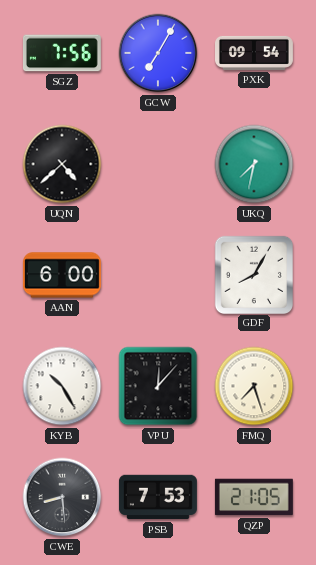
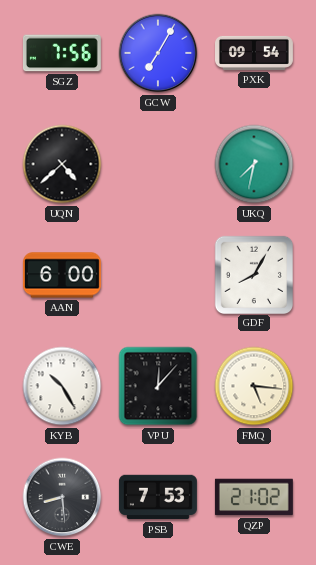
FMQ: 7:27 -> 5:16
QZP: 21:05 -> 21:02
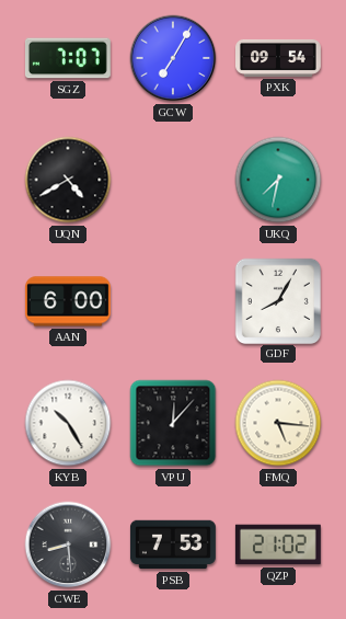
SGZ: 7:56 -> 7:07
UQN: 4:38 -> 4:40
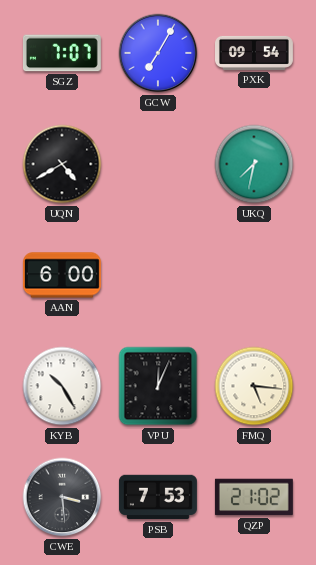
GDF: 8:05 -> none
VPU: 12:07 -> 12:04
CWE: 8:29 -> 3:29
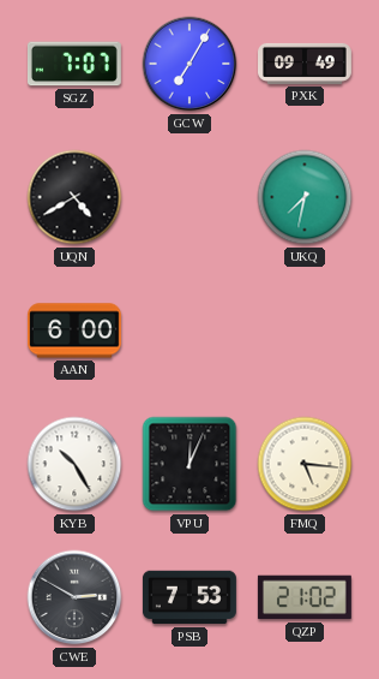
PXK: 09:54 -> 09:49
CWE: 3:29 -> 2:50
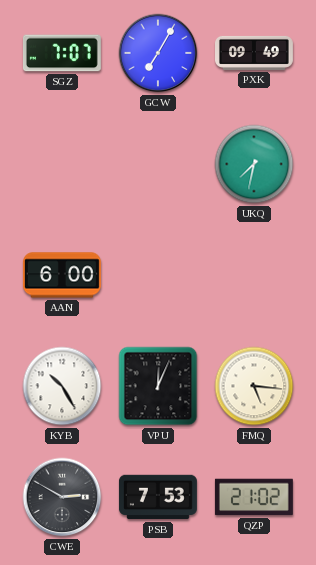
UQN: 4:40 -> none
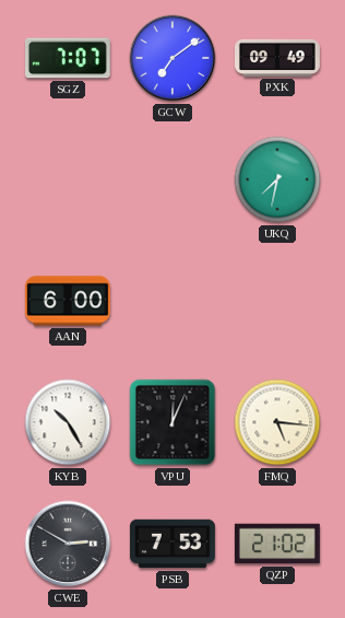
GCW: 7:05 -> 7:09
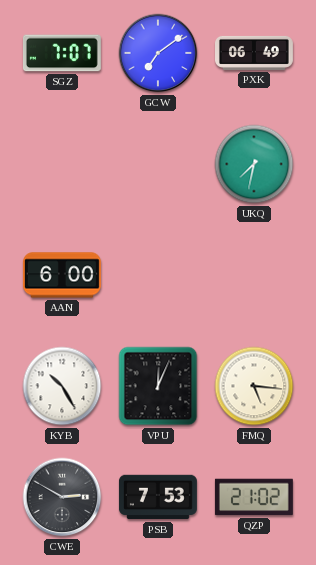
PXK: 09:49 -> 06:49
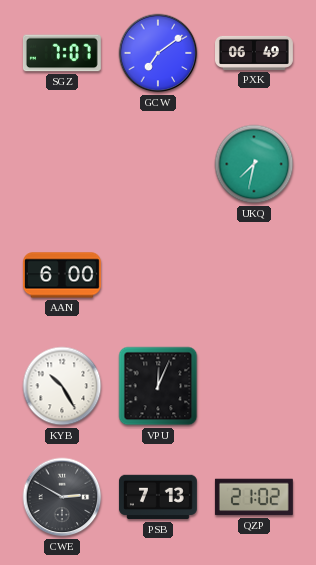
FMQ: 5:16 -> none
PSB: 7:53 -> 7:13
